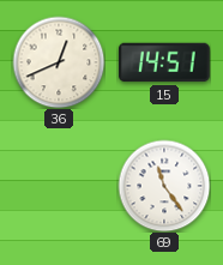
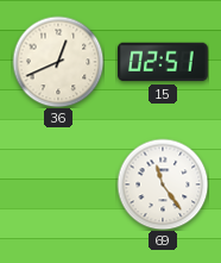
15: 14:51 -> 02:51
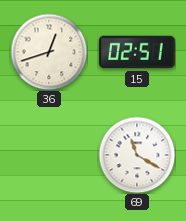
36: 12:41 -> 12:42
69: 11:24 -> 11:20
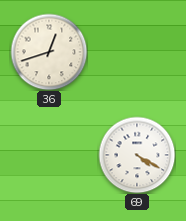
15: 02:51 -> none
69: 11:20 -> 4:20
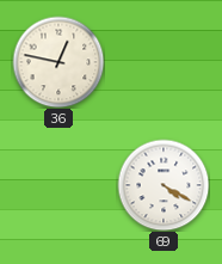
36: 12:42 -> 12:47
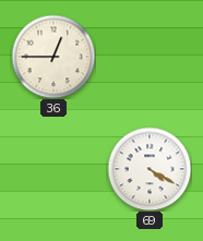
36: 12:47 -> 12:45
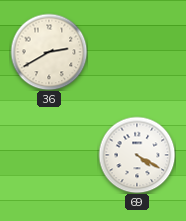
36: 12:45 -> 2:40
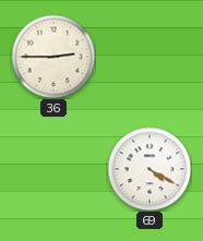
36: 2:40 -> 2:45
